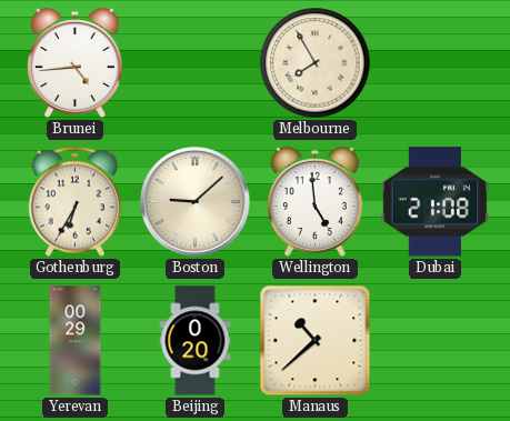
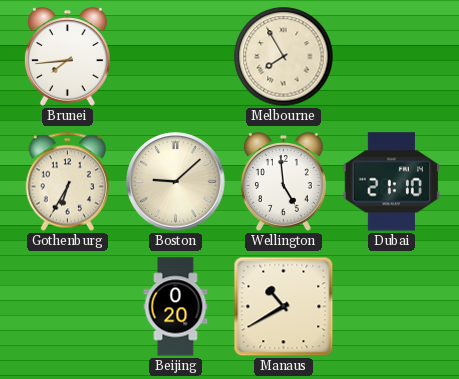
Brunei: 4:44 -> 7:44
Dubai: 21:08 -> 21:10
Yerevan: 00:29 -> none
Manaus: 10:38 -> 10:40
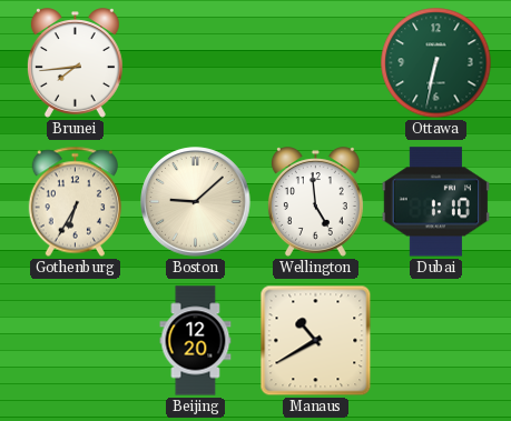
Melbourne: 7:55 -> none
Ottawa: none -> 6:32
Dubai: 21:10 -> 1:10
Beijing: 0:20 -> 12:20
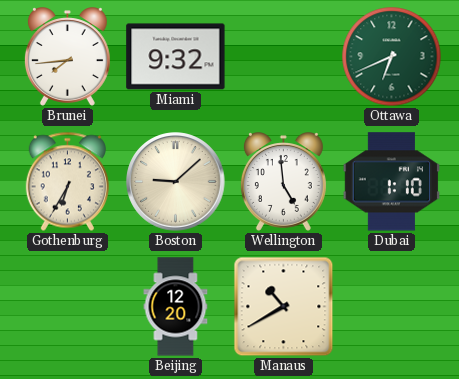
Miami: none -> 9:32
Ottawa: 6:32 -> 6:41
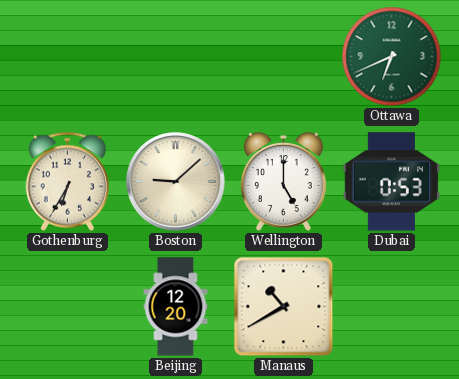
Brunei: 7:44 -> none
Miami: 9:32 -> none
Wellington: 4:59 -> 5:00
Dubai: 1:10 -> 0:53
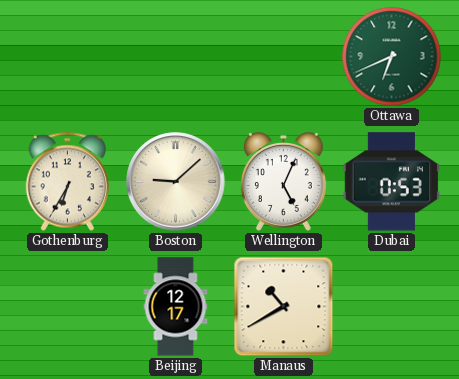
Wellington: 5:00 -> 5:04
Beijing: 12:20 -> 12:17
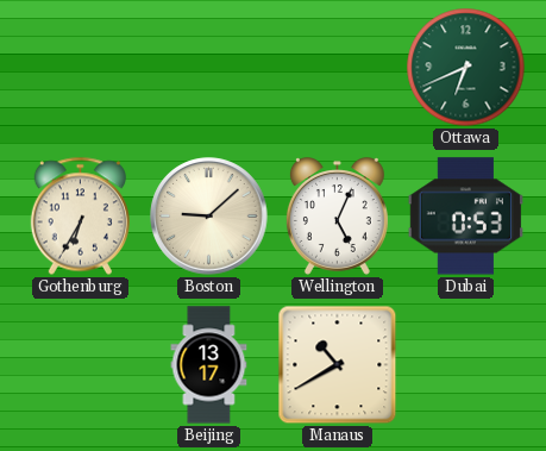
Beijing: 12:17 -> 13:17
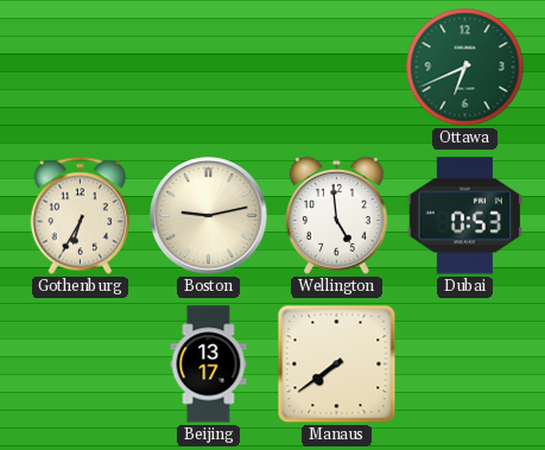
Boston: 9:08 -> 9:13
Wellington: 5:04 -> 4:59
Manaus: 10:40 -> 7:39
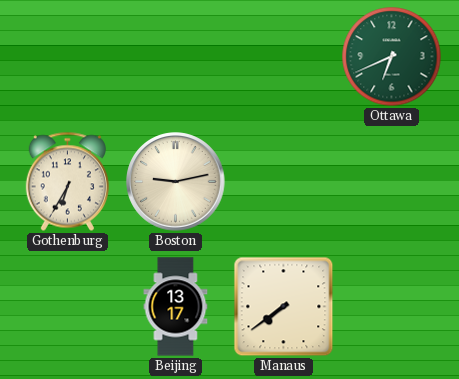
Wellington: 4:59 -> none
Dubai: 0:53 -> none
